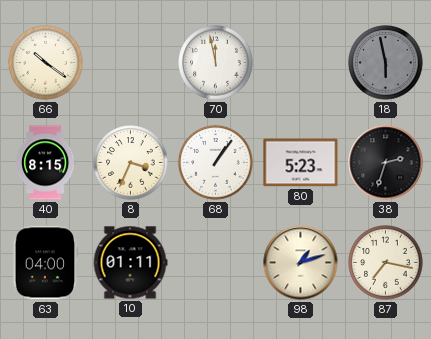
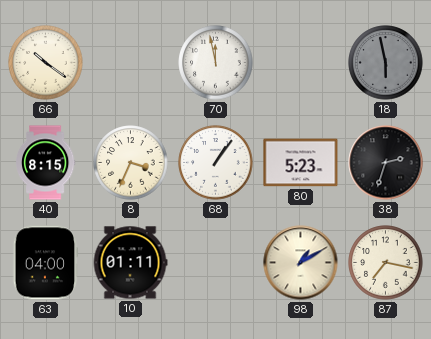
98: 1:12 -> 1:10
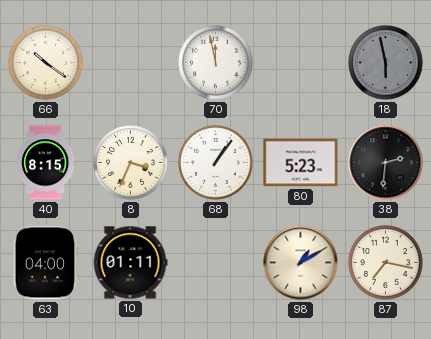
38: 2:33 -> 2:31
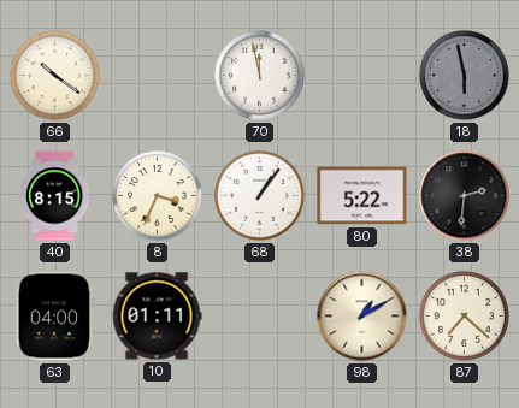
80: 5:23 -> 5:22
87: 7:17 -> 7:22
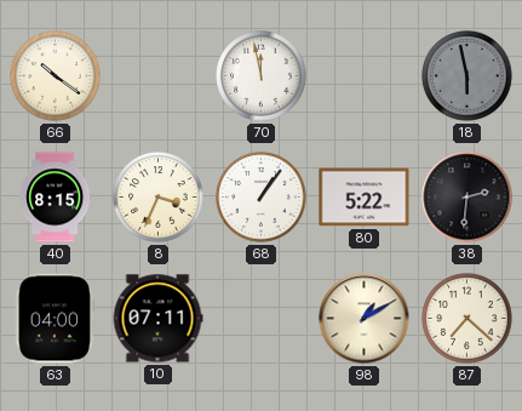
10: 01:11 -> 07:11
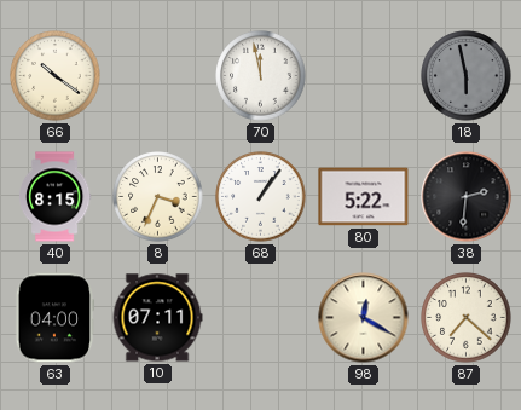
98: 1:10 -> 12:20
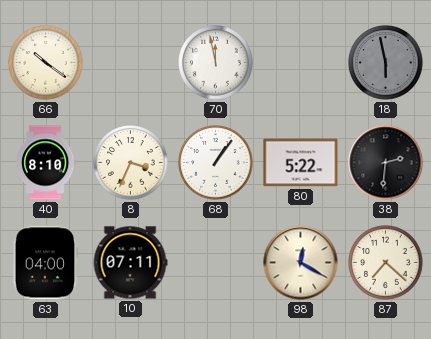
40: 8:15 -> 8:10
